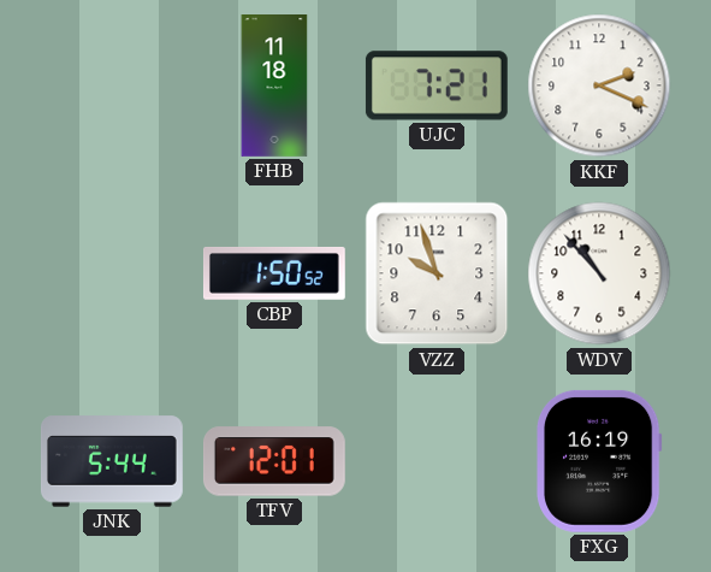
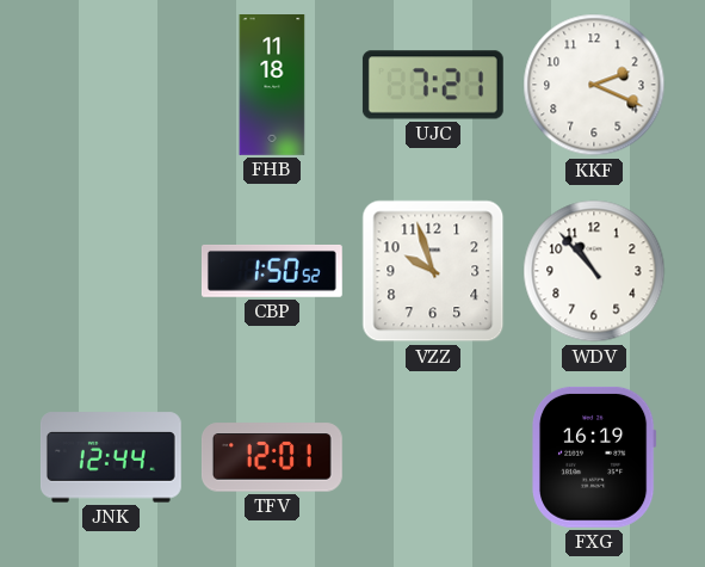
JNK: 5:44 -> 12:44
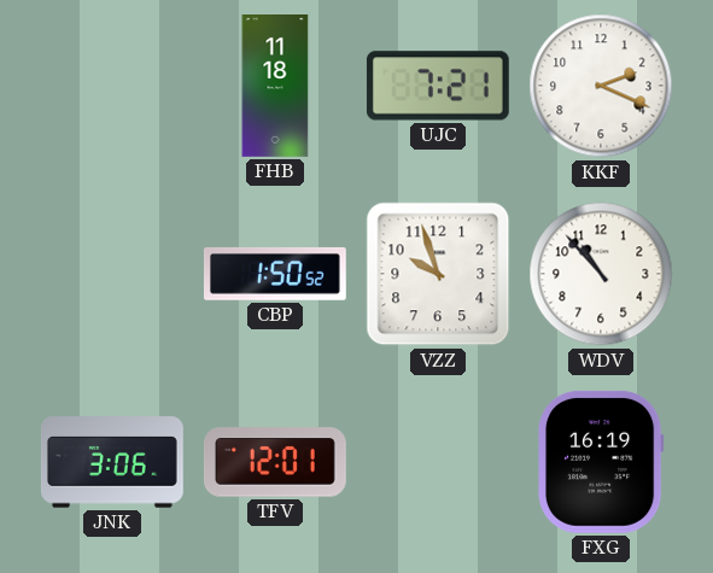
JNK: 12:44 -> 3:06
